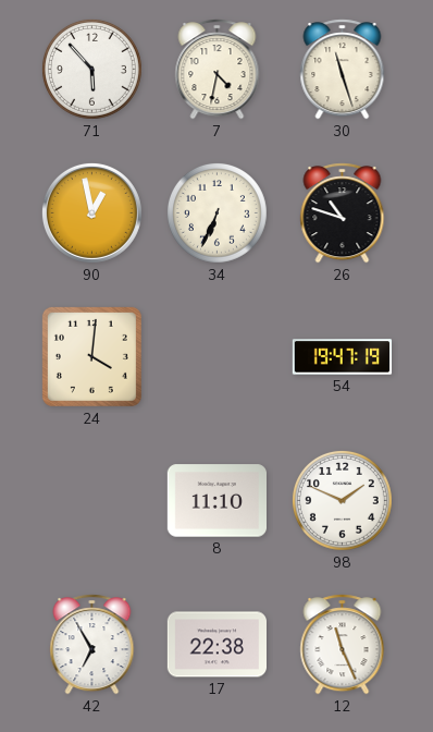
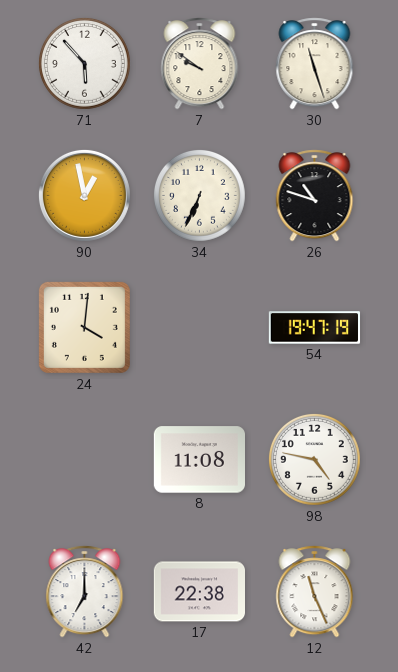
7: 4:32 -> 9:51
8: 11:10 -> 11:08
98: 1:49 -> 4:47
42: 6:55 -> 7:00
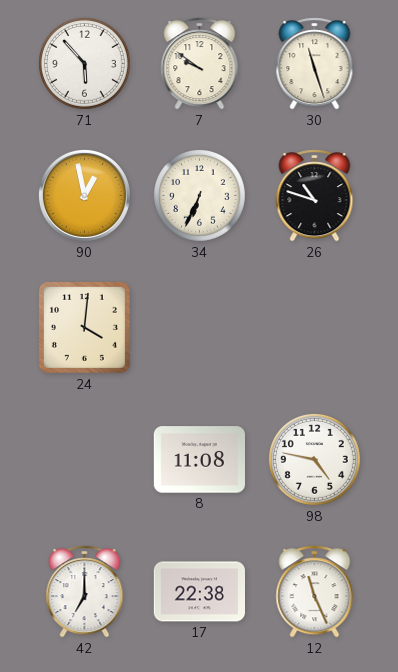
54: 19:47 -> none
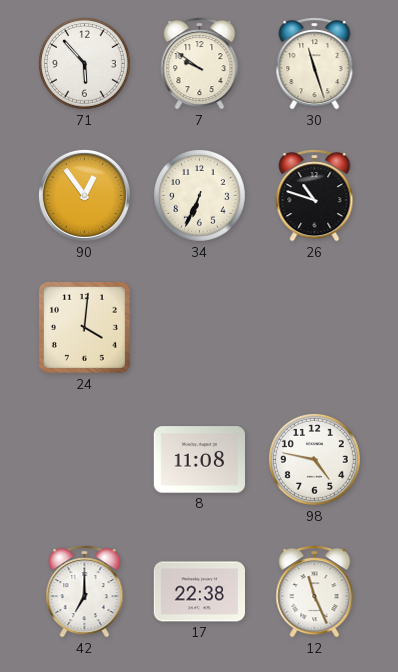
90: 12:58 -> 12:54
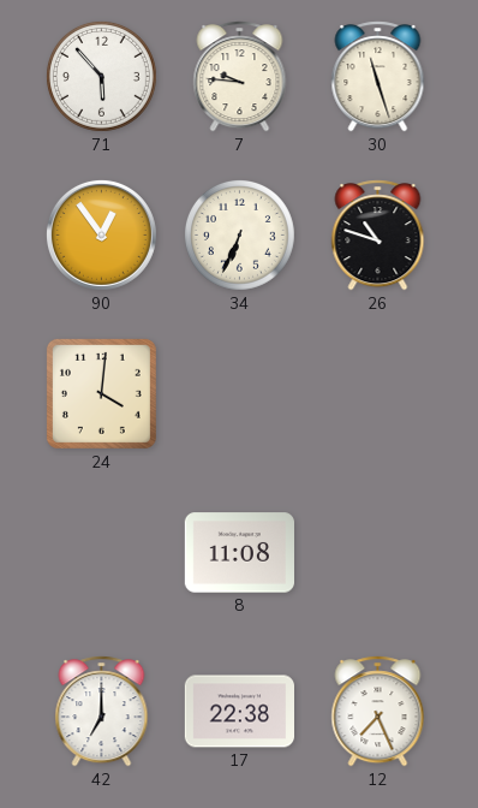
7: 9:51 -> 9:46
98: 4:47 -> none
12: 11:26 -> 7:26
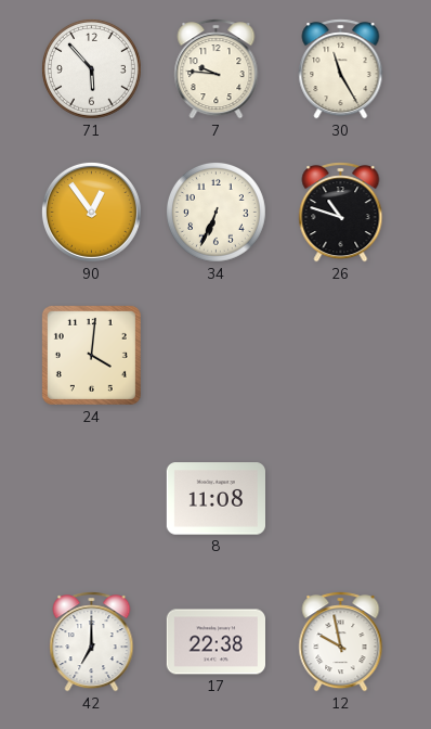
30: 11:27 -> 11:25
12: 7:26 -> 9:58
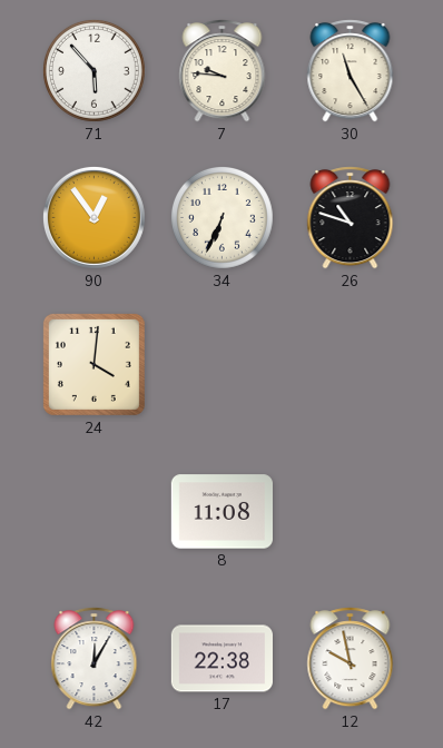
42: 7:00 -> 12:05
